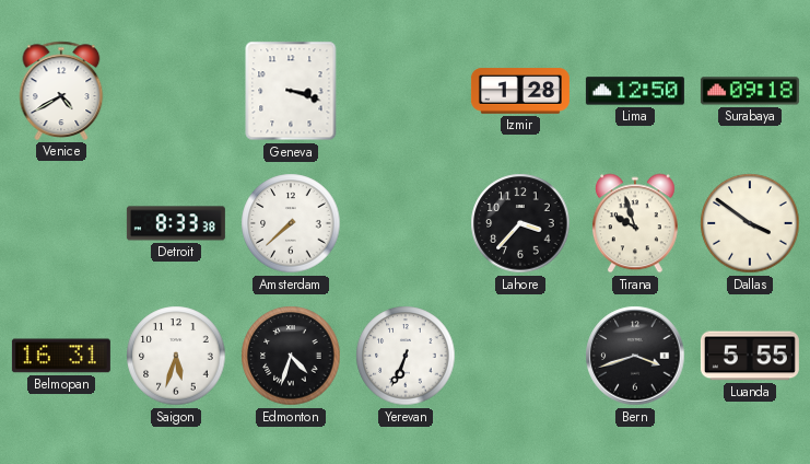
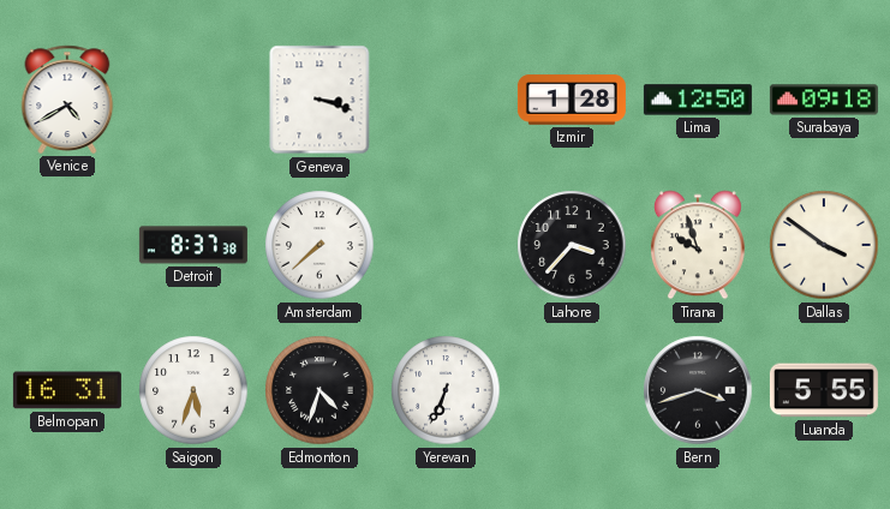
Detroit: 8:33 -> 8:37
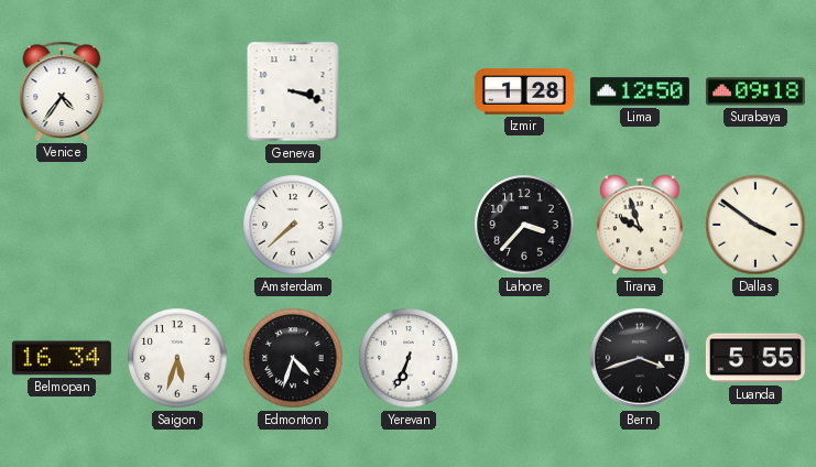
Venice: 4:40 -> 4:36
Detroit: 8:37 -> none
Belmopan: 16:31 -> 16:34
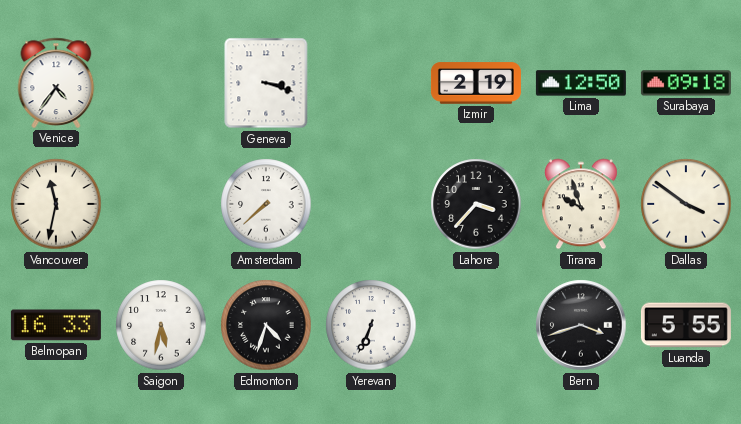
Izmir: 1:28 -> 2:19
Vancouver: none -> 11:32
Belmopan: 16:34 -> 16:33
Saigon: 5:33 -> 5:32
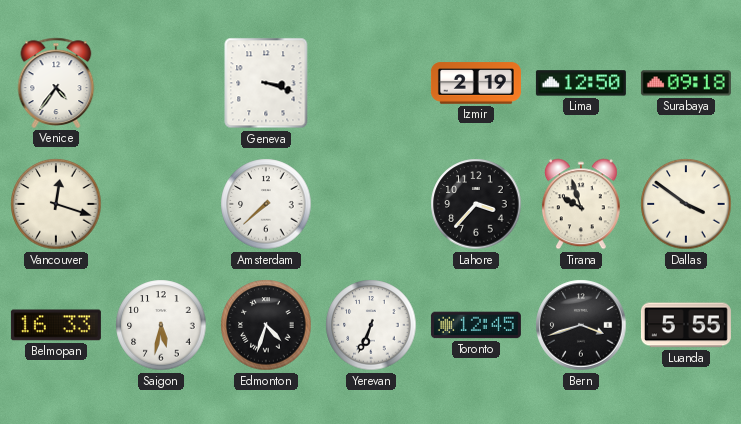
Vancouver: 11:32 -> 12:18
Toronto: none -> 12:45
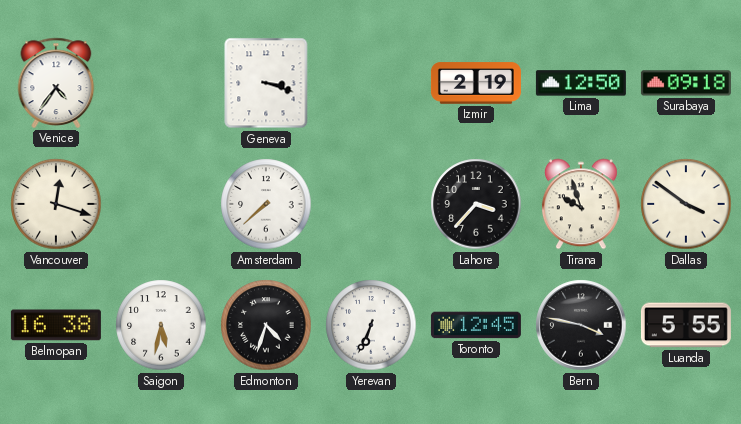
Belmopan: 16:33 -> 16:38
Bern: 3:42 -> 3:47
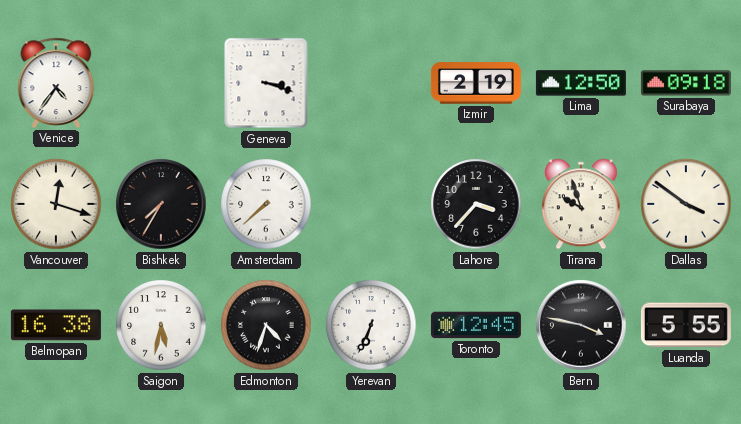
Bishkek: none -> 7:35
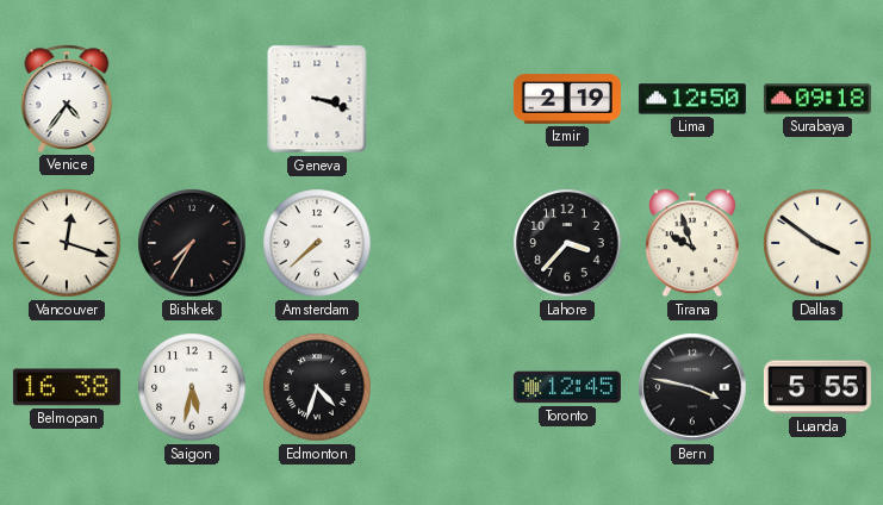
Yerevan: 6:34 -> none
